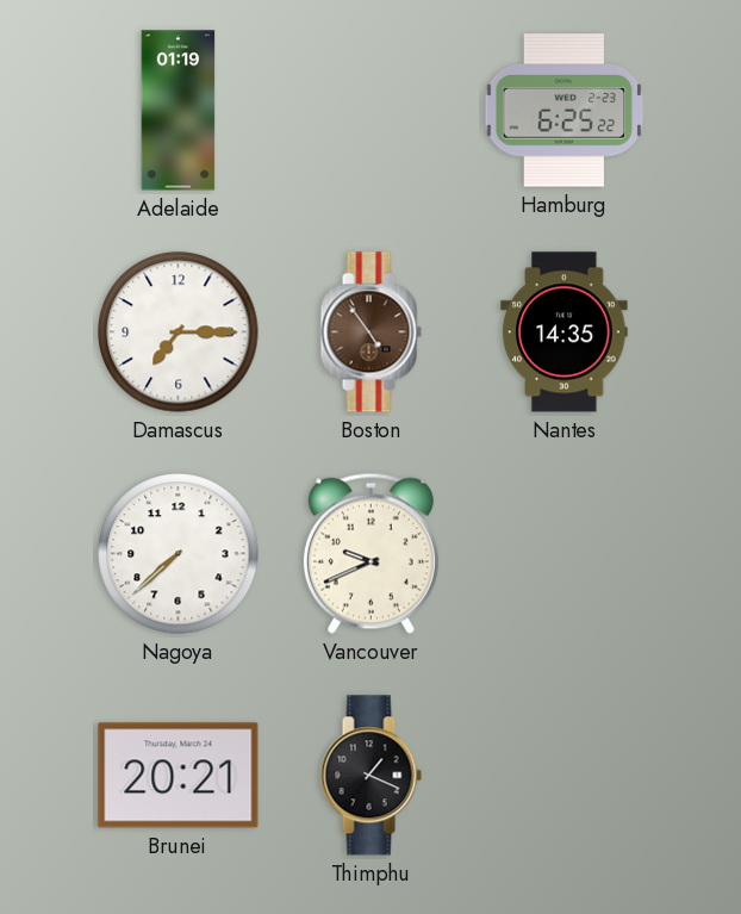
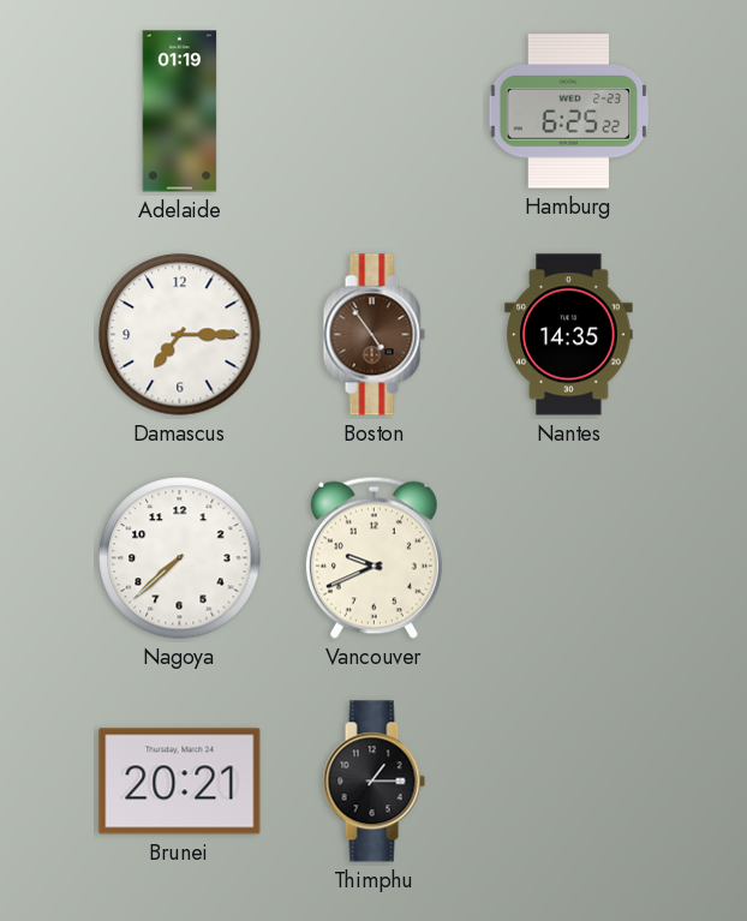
Thimphu: 1:19 -> 1:15
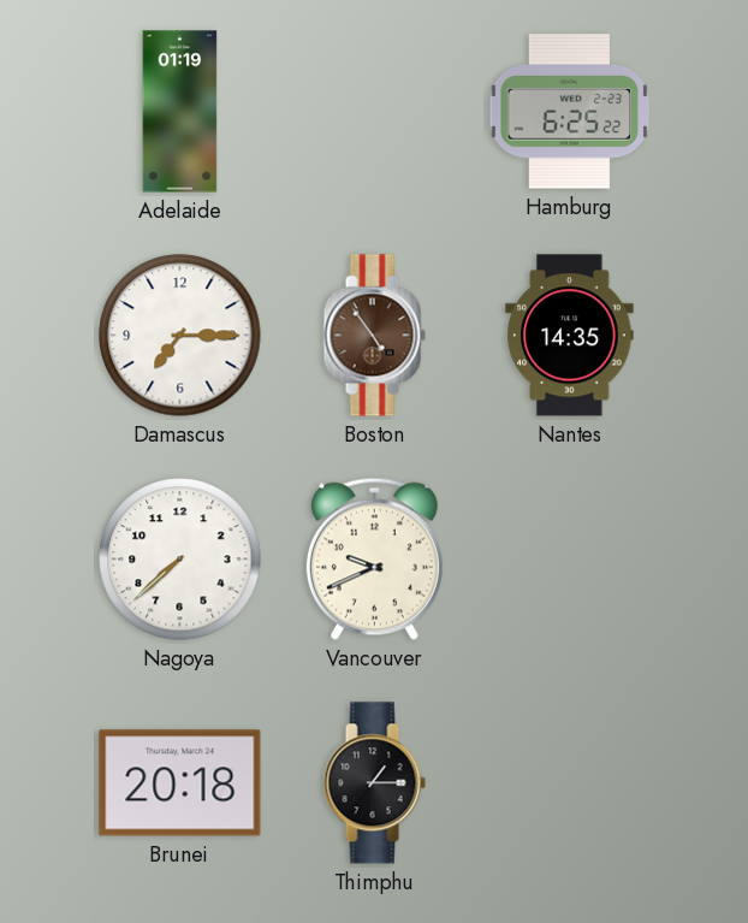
Brunei: 20:21 -> 20:18
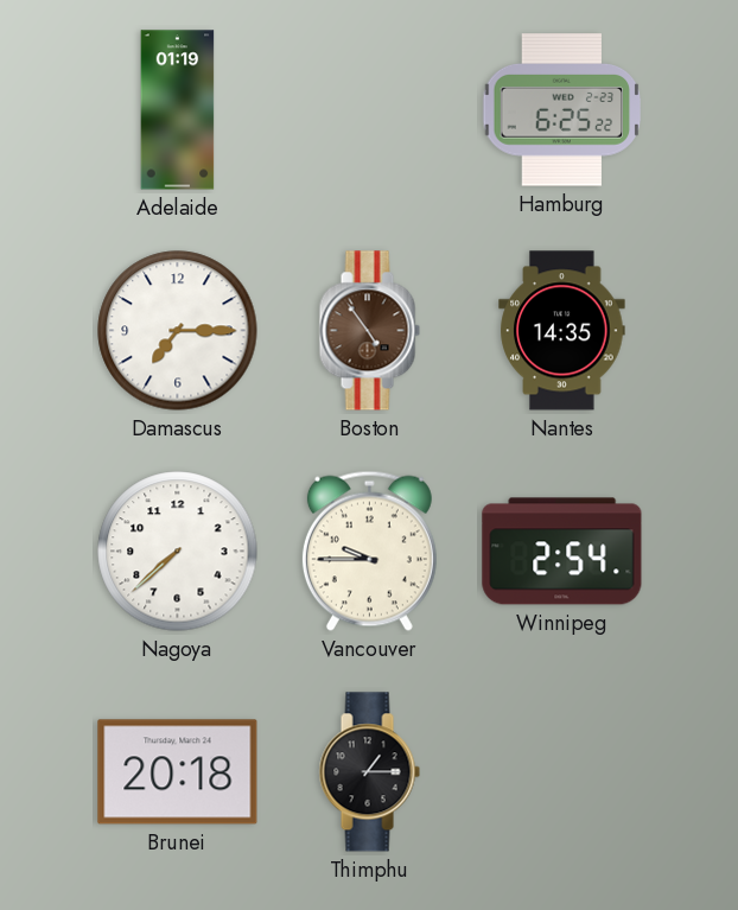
Vancouver: 9:41 -> 9:45
Winnipeg: none -> 2:54
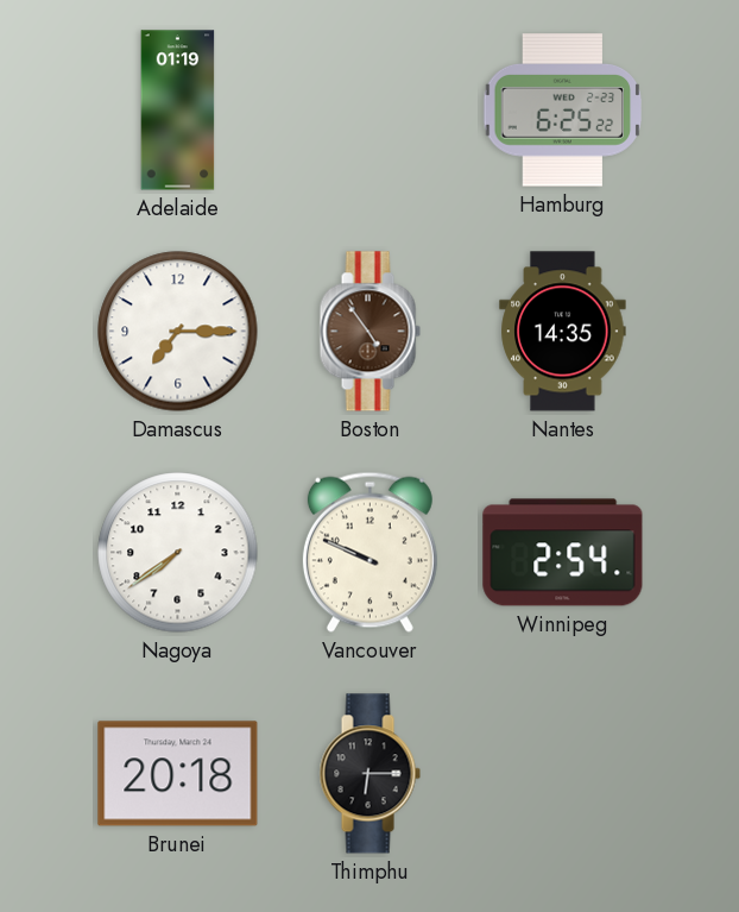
Nagoya: 7:38 -> 7:39
Vancouver: 9:45 -> 9:49
Thimphu: 1:15 -> 6:15
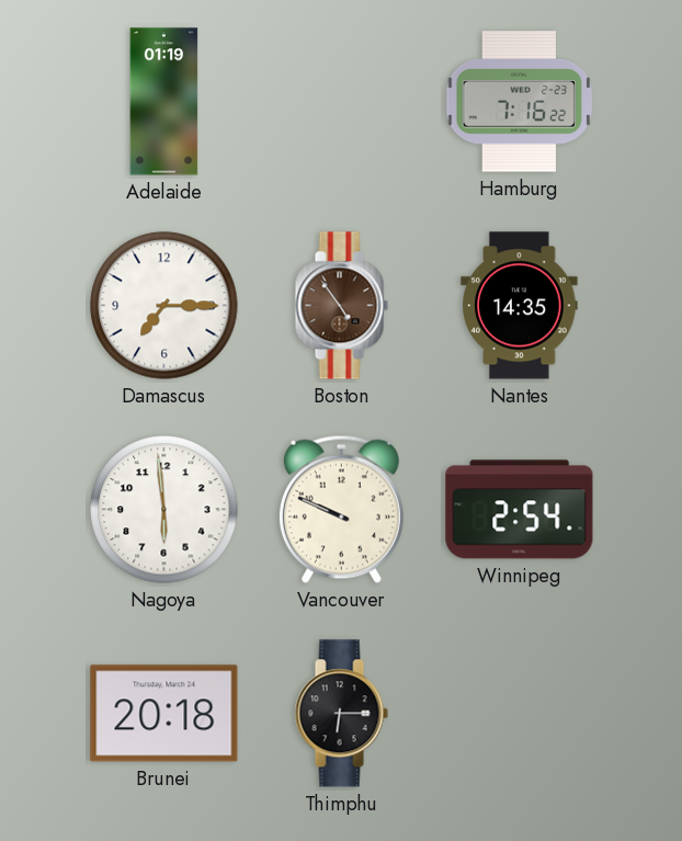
Hamburg: 6:25 -> 7:16
Nagoya: 7:39 -> 5:59
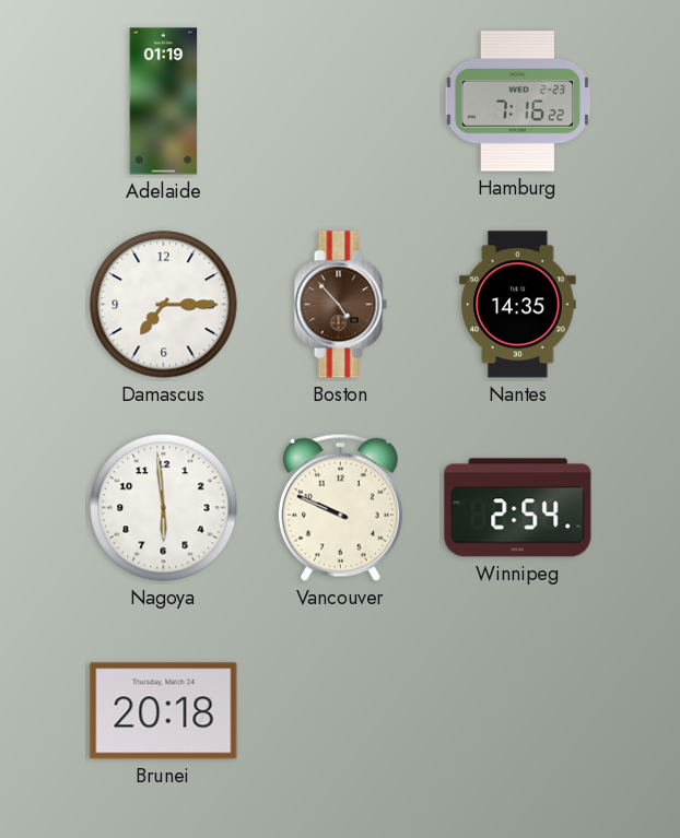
Boston: 4:54 -> 4:53
Thimphu: 6:15 -> none
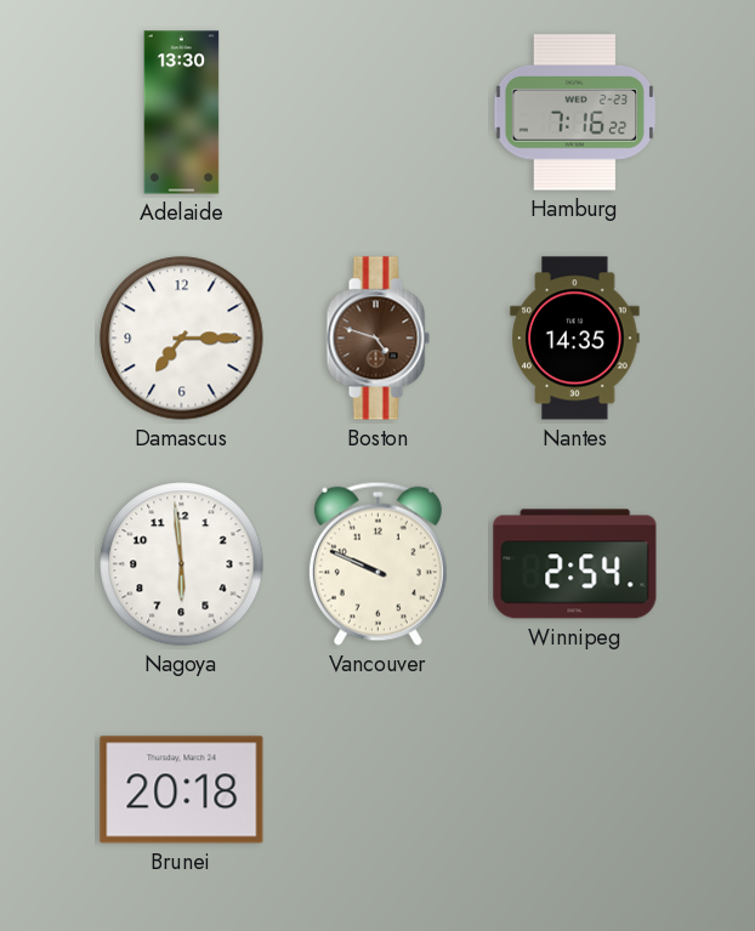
Adelaide: 01:19 -> 13:30
Boston: 4:53 -> 4:48
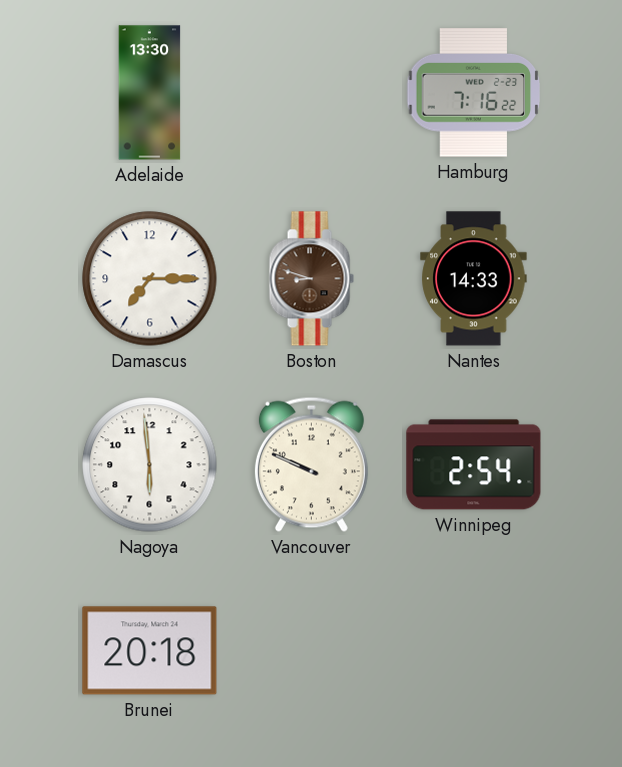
Boston: 4:48 -> 8:48
Nantes: 14:35 -> 14:33
